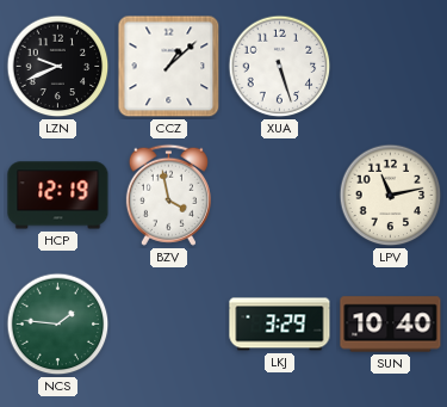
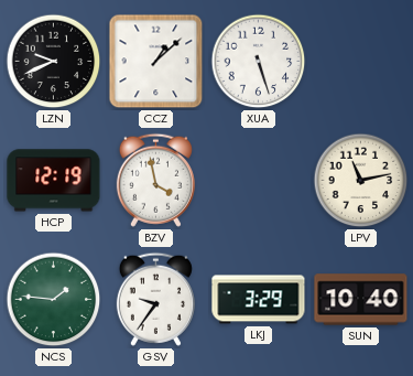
GSV: none -> 9:36
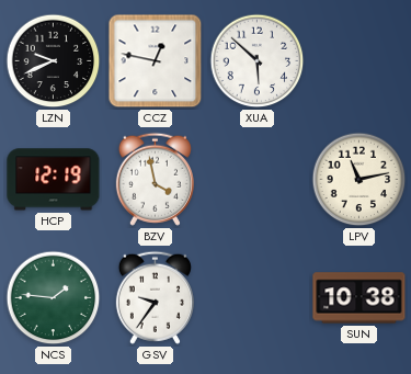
CCZ: 1:08 -> 12:47
XUA: 5:27 -> 5:52
LKJ: 3:29 -> none
SUN: 10:40 -> 10:38
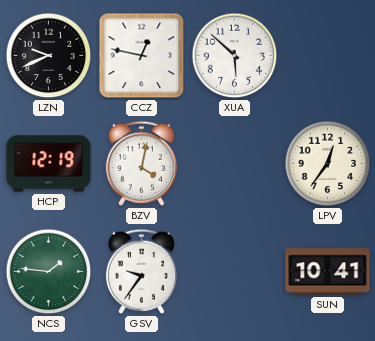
BZV: 3:58 -> 4:02
LPV: 11:13 -> 12:36
SUN: 10:38 -> 10:41
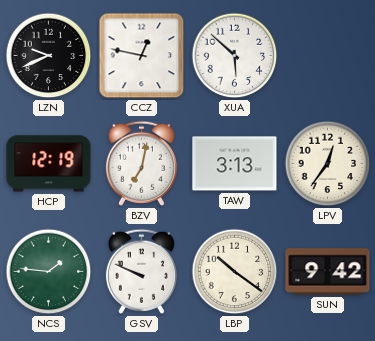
BZV: 4:02 -> 7:02
TAW: none -> 3:13
GSV: 9:36 -> 9:49
LBP: none -> 10:21
SUN: 10:41 -> 9:42
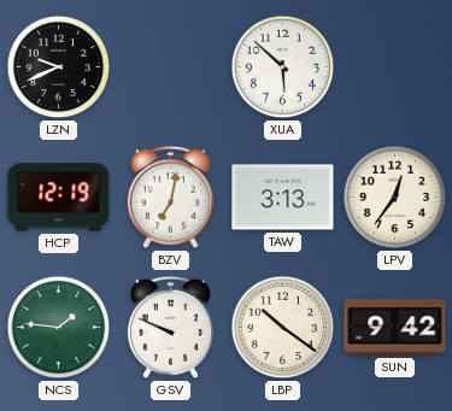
CCZ: 12:47 -> none
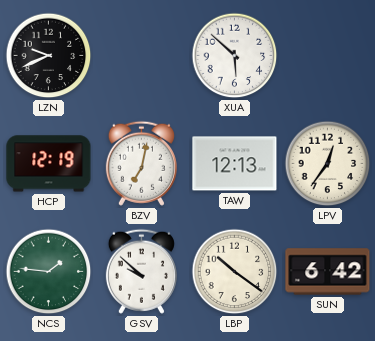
TAW: 3:13 -> 12:13
GSV: 9:49 -> 9:52
SUN: 9:42 -> 6:42
